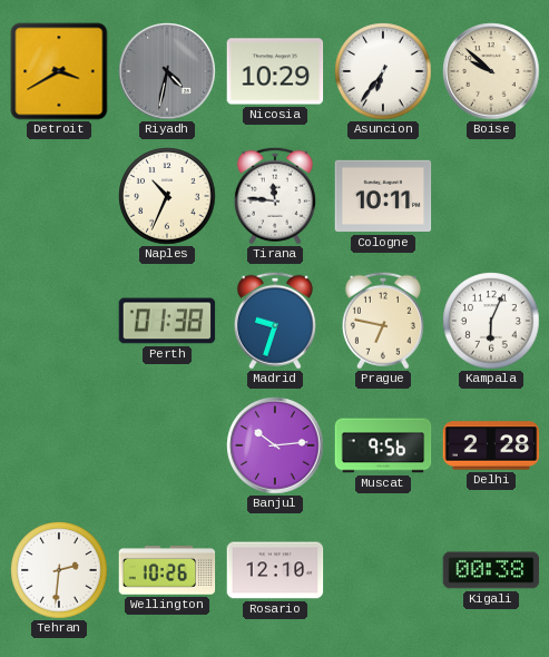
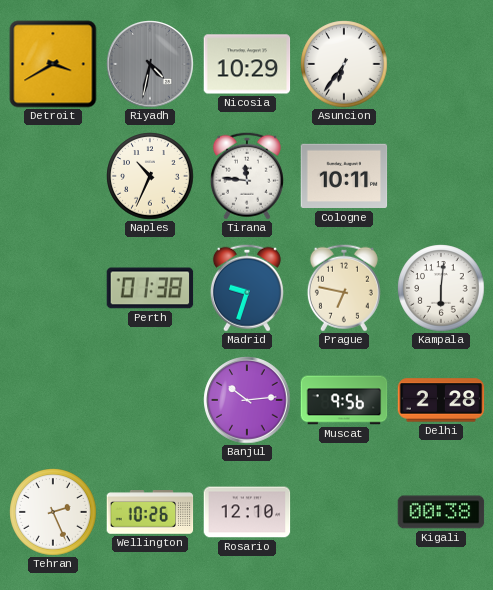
Boise: 9:52 -> none
Kampala: 6:04 -> 6:01
Tehran: 2:31 -> 2:26
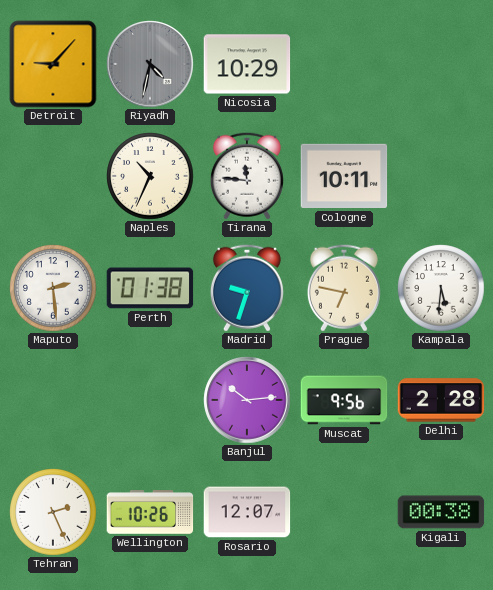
Detroit: 3:40 -> 9:07
Asuncion: 6:36 -> none
Maputo: none -> 2:29
Kampala: 6:01 -> 5:31
Rosario: 12:10 -> 12:07
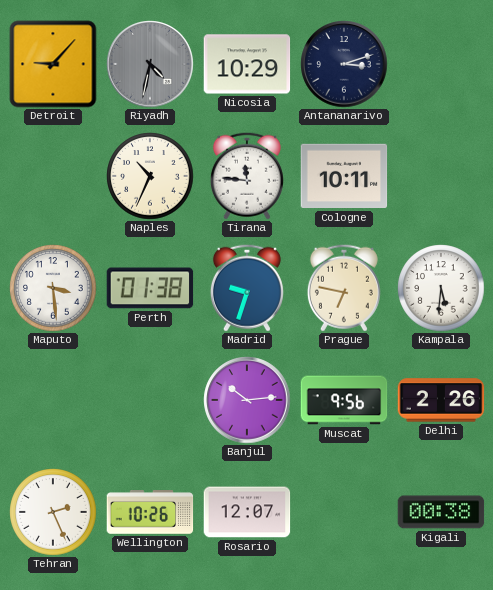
Antananarivo: none -> 3:12
Maputo: 2:29 -> 3:29
Delhi: 2:28 -> 2:26
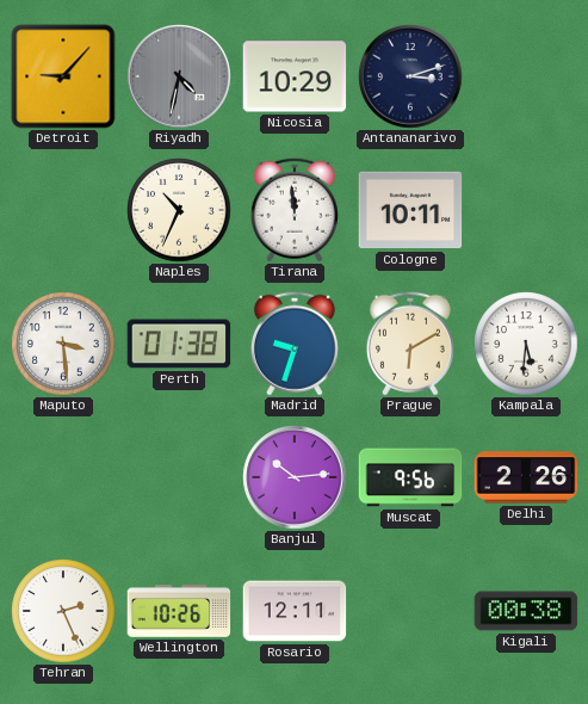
Tirana: 11:46 -> 11:59
Prague: 6:47 -> 6:10
Rosario: 12:07 -> 12:11
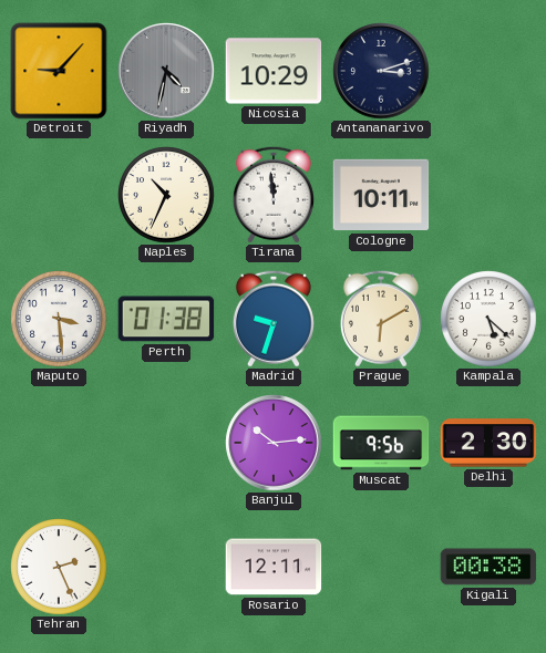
Kampala: 5:31 -> 5:22
Delhi: 2:26 -> 2:30
Wellington: 10:26 -> none
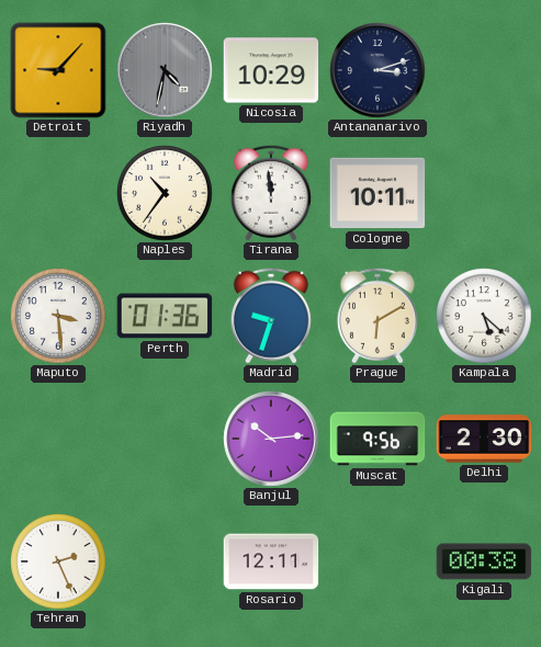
Naples: 10:34 -> 10:36
Perth: 01:38 -> 01:36
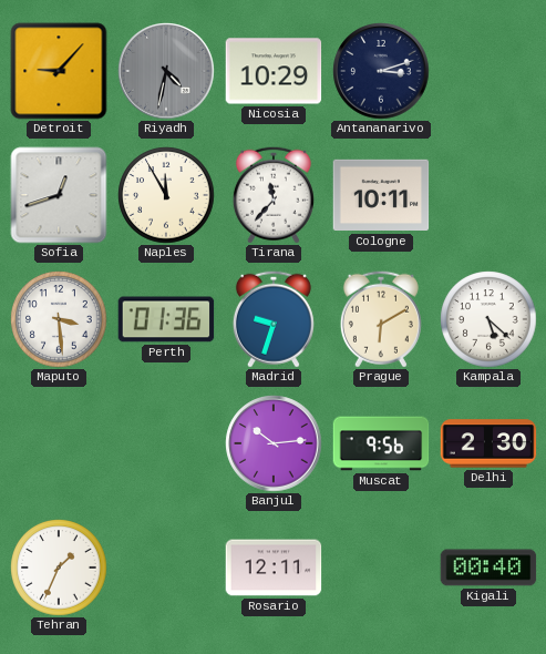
Sofia: none -> 12:42
Naples: 10:36 -> 11:55
Tirana: 11:59 -> 11:37
Tehran: 2:26 -> 1:34
Kigali: 00:38 -> 00:40
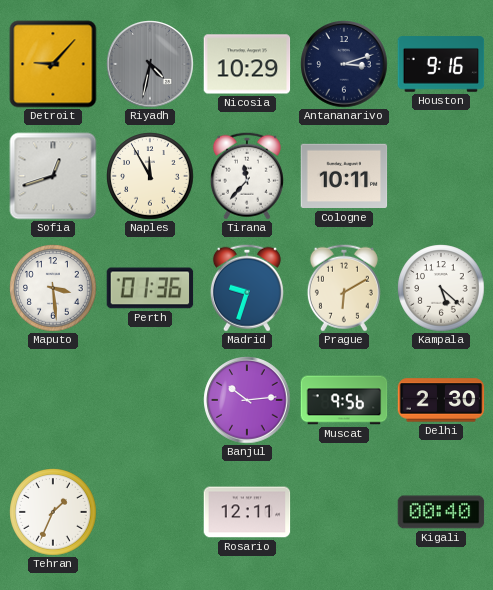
Houston: none -> 9:16
